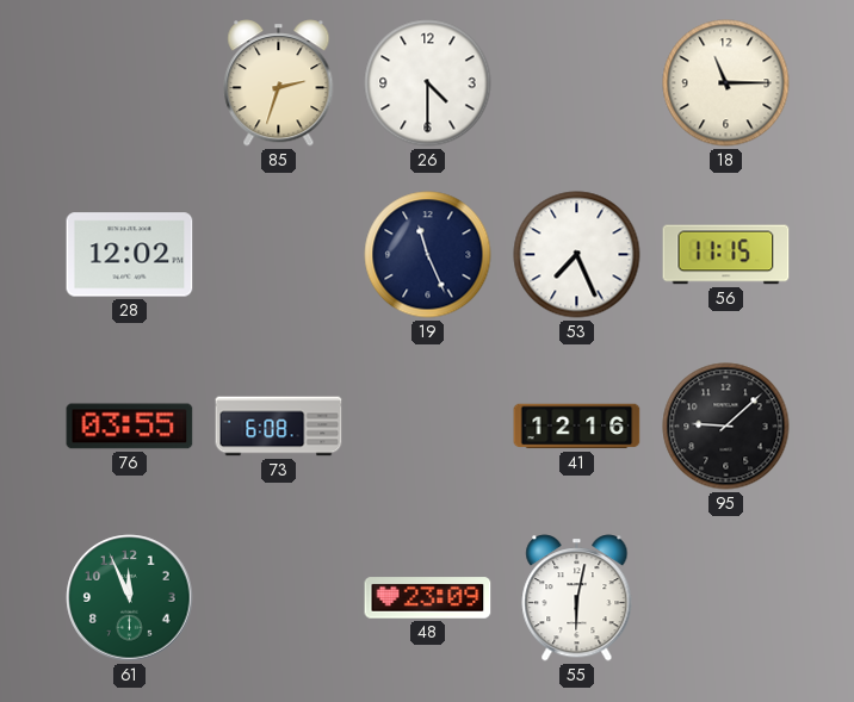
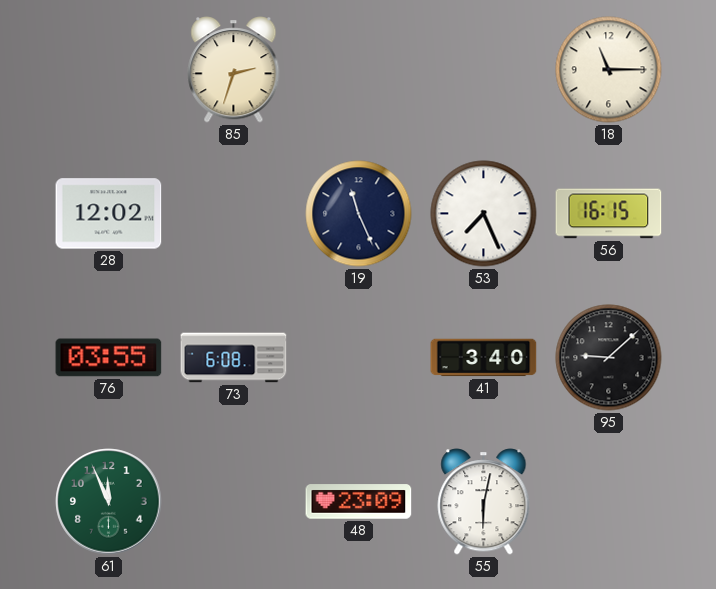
26: 4:30 -> none
56: 11:15 -> 16:15
41: 12:16 -> 3:40
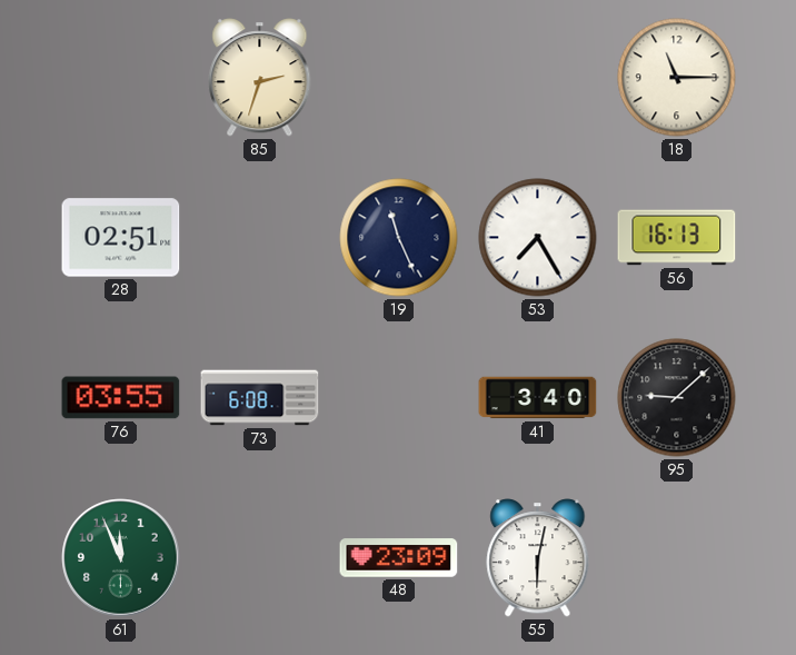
28: 12:02 -> 02:51
53: 7:26 -> 7:25
56: 16:15 -> 16:13
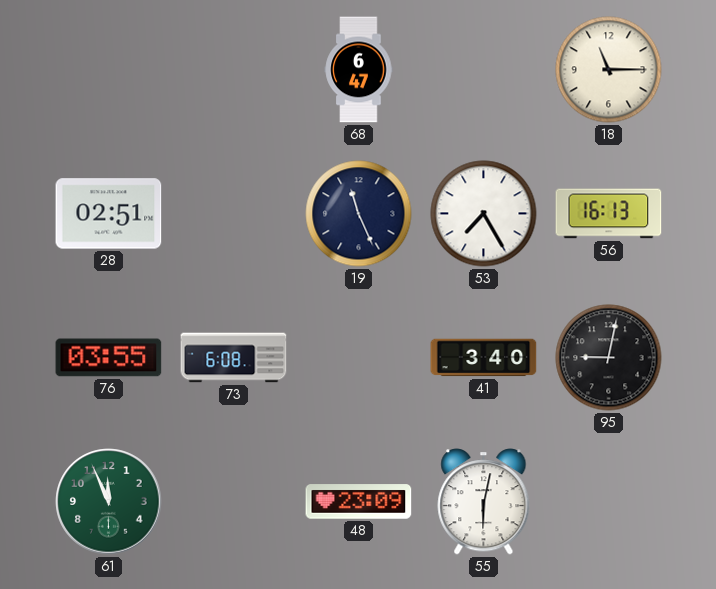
85: 2:33 -> none
68: none -> 6:47
95: 9:08 -> 9:02
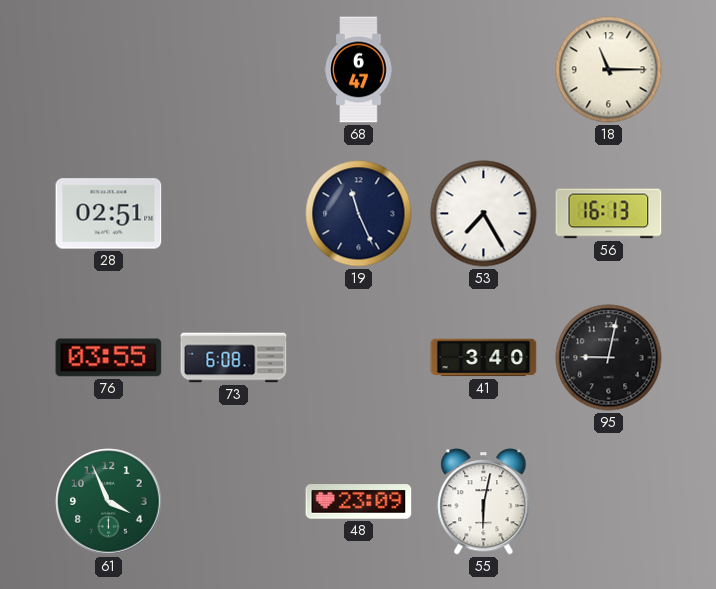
61: 11:56 -> 3:56
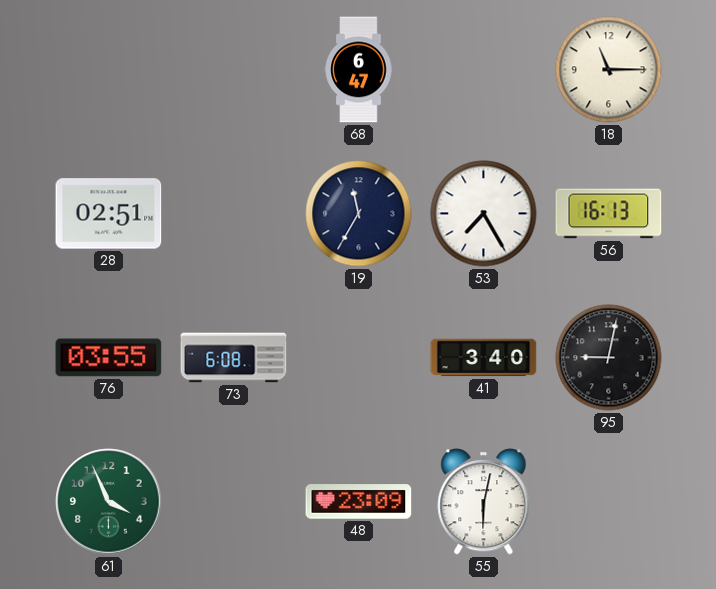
19: 11:26 -> 11:35
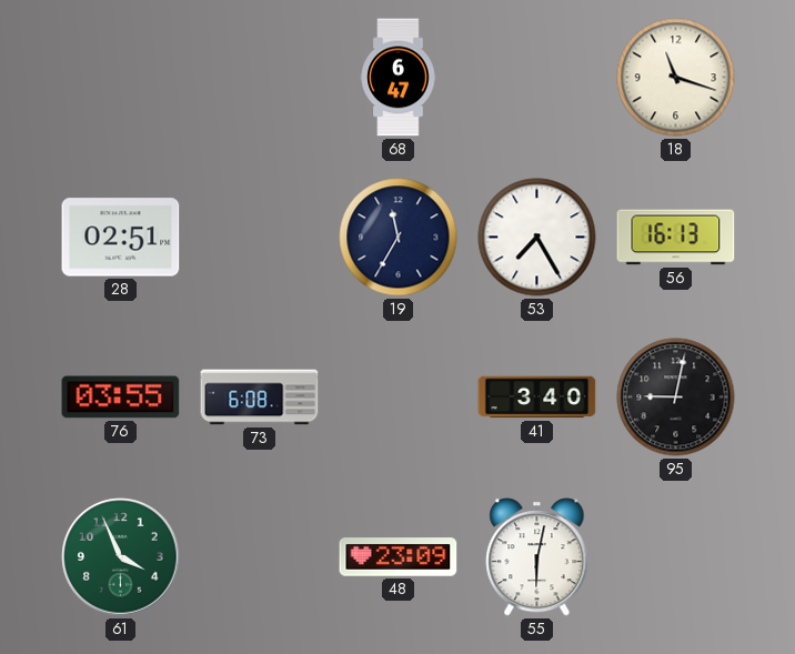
18: 11:15 -> 11:18
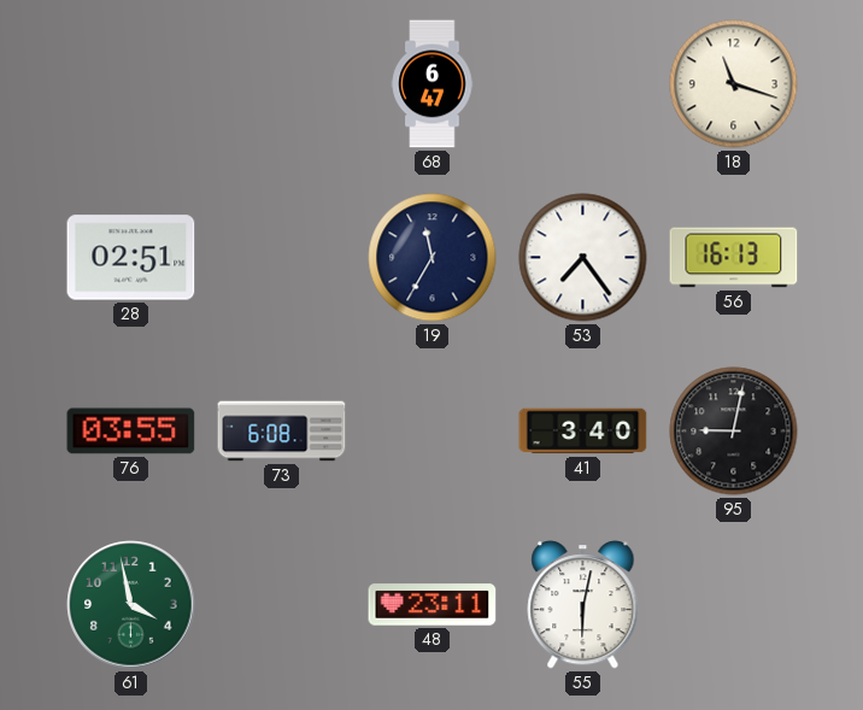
53: 7:25 -> 7:24
61: 3:56 -> 3:58
48: 23:09 -> 23:11
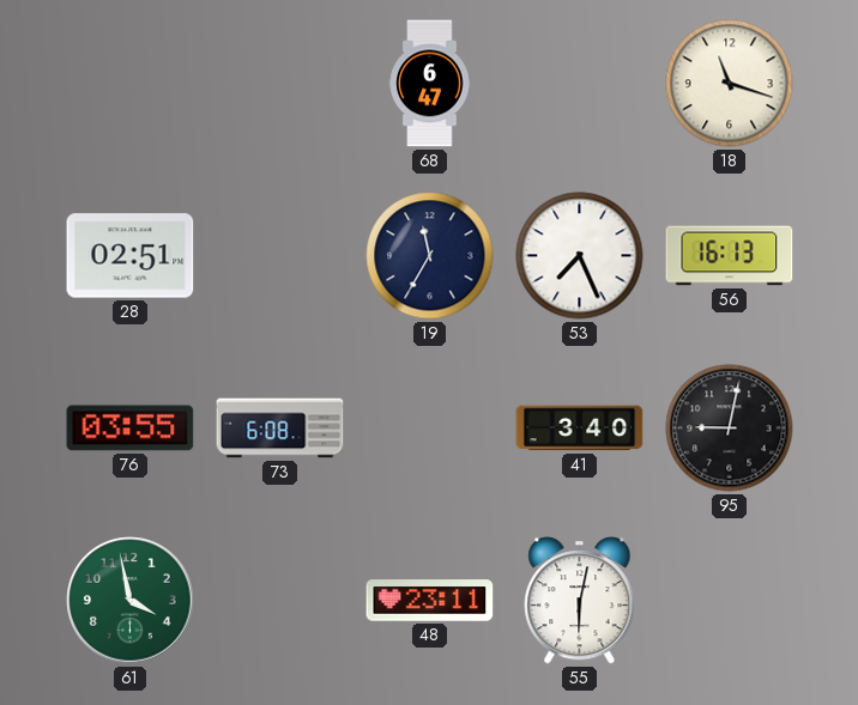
53: 7:24 -> 7:26
